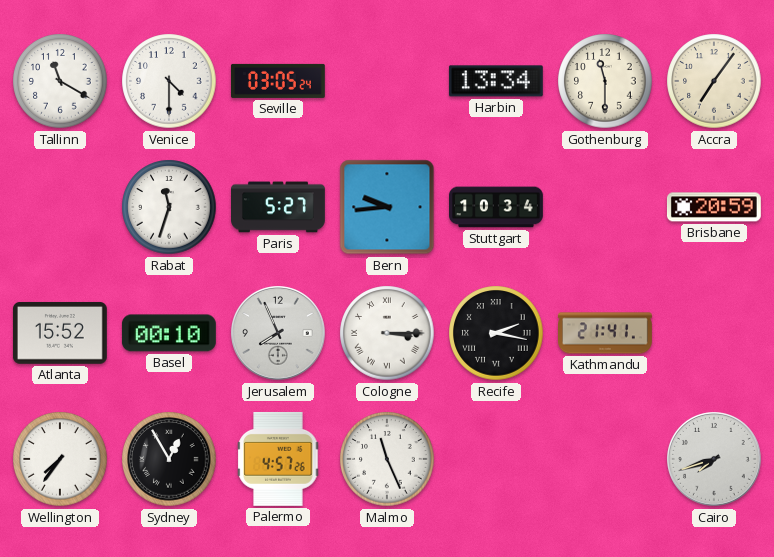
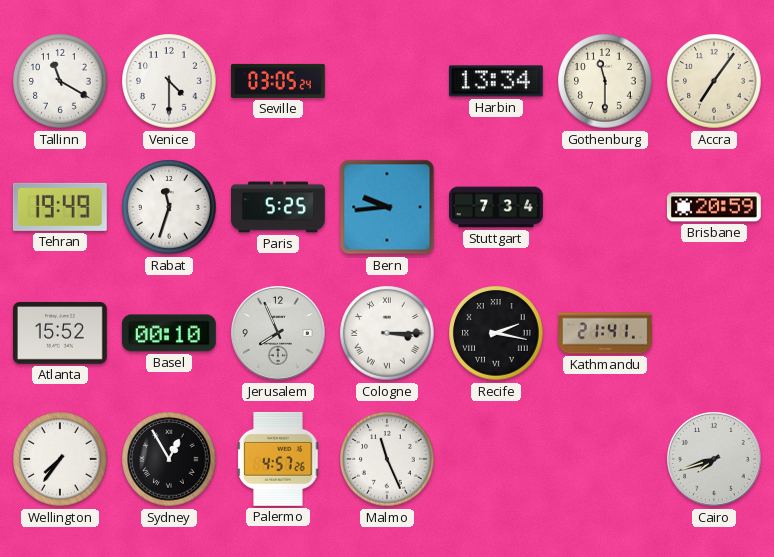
Tehran: none -> 19:49
Paris: 5:27 -> 5:25
Stuttgart: 10:34 -> 7:34
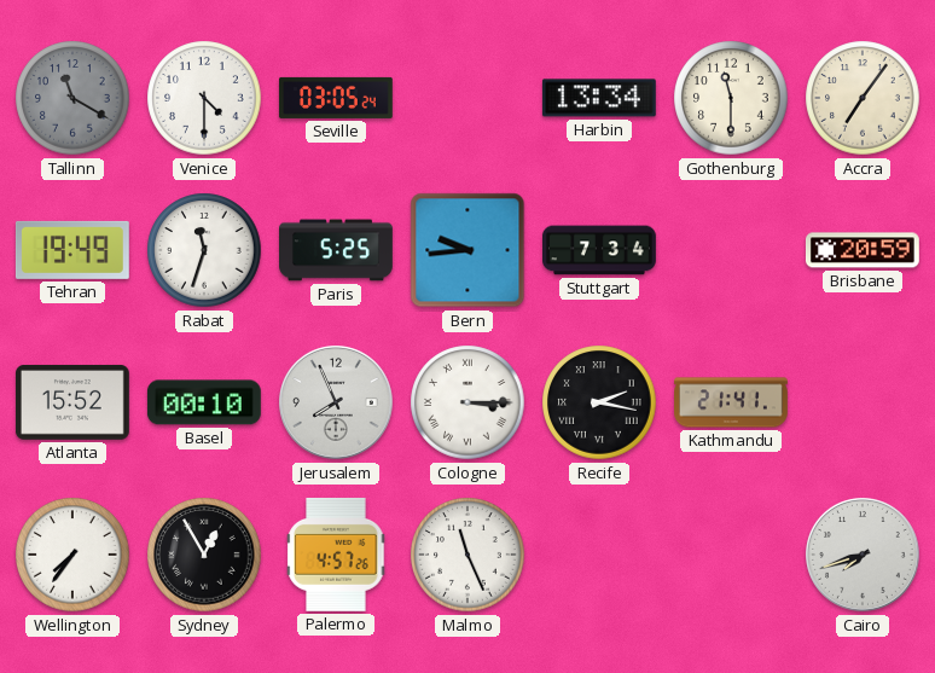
Tallinn dial: white -> grey
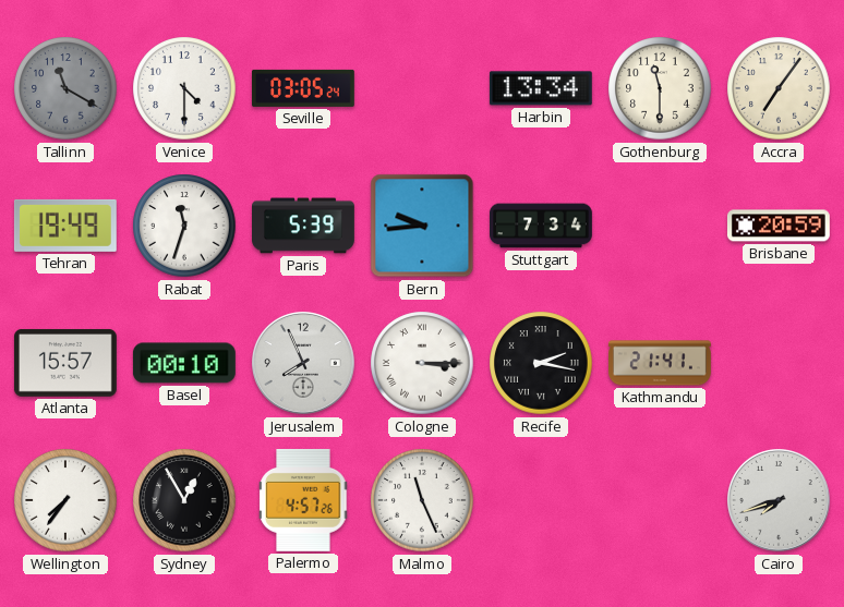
Paris: 5:25 -> 5:39
Atlanta: 15:52 -> 15:57
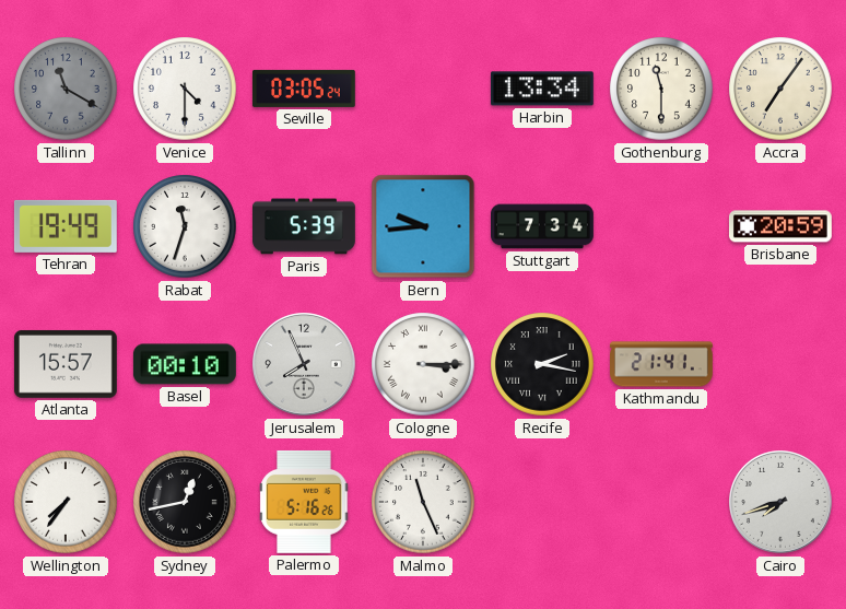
Sydney: 12:55 -> 12:43
Palermo: 4:57 -> 5:16
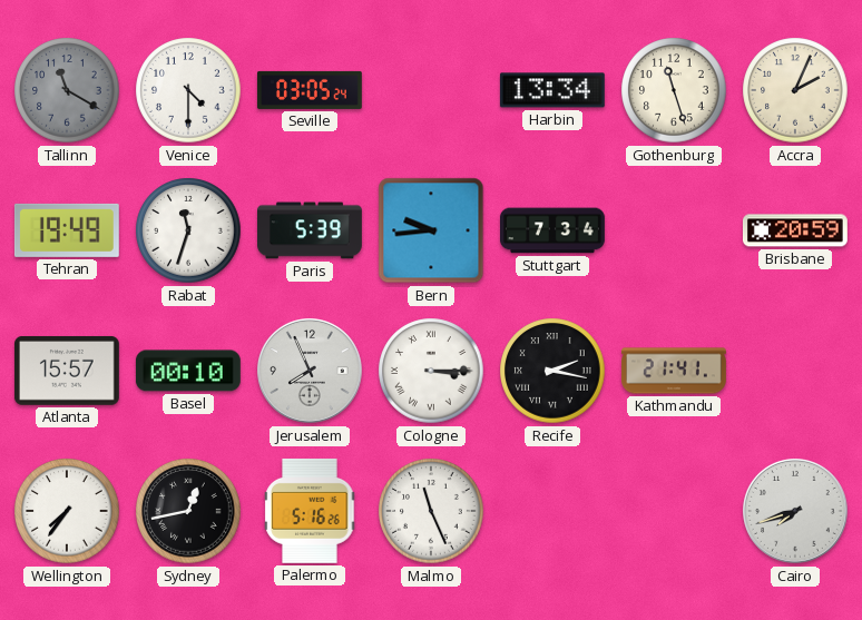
Gothenburg: 11:30 -> 11:27
Accra: 7:06 -> 2:04
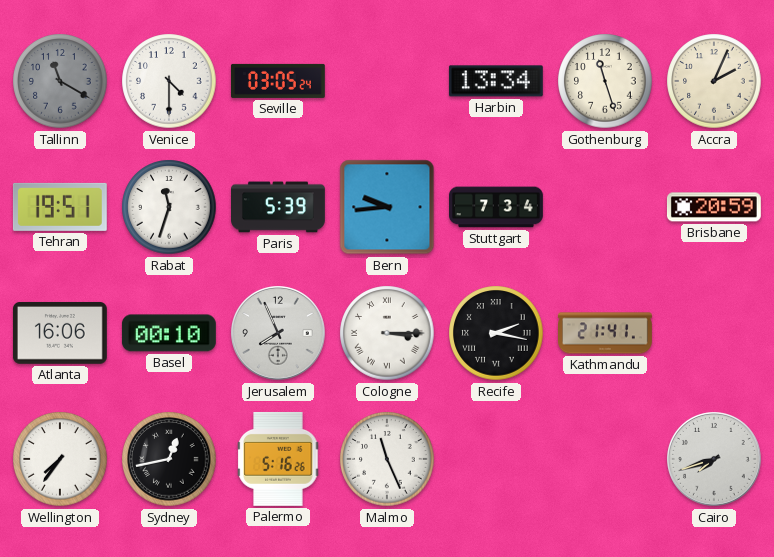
Tehran: 19:49 -> 19:51
Atlanta: 15:57 -> 16:06
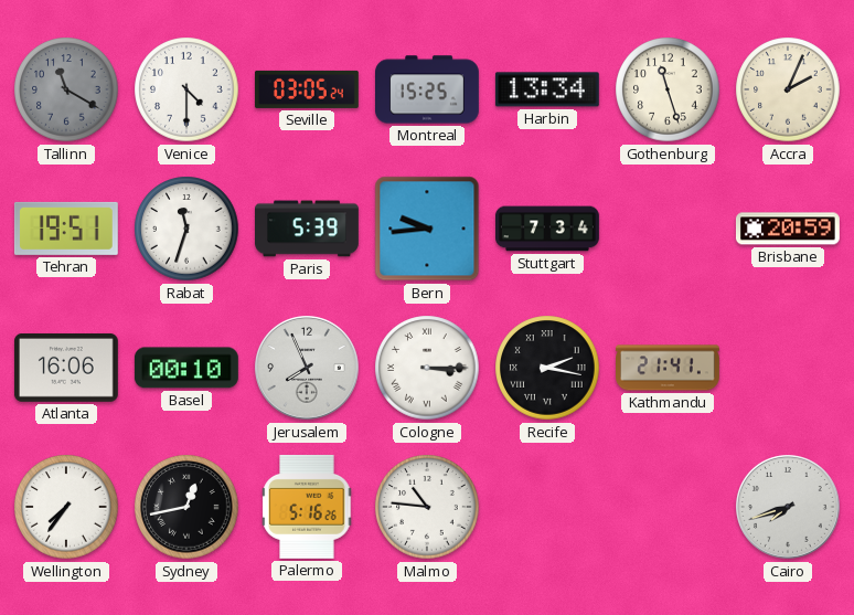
Montreal: none -> 15:25
Malmo: 11:26 -> 10:46
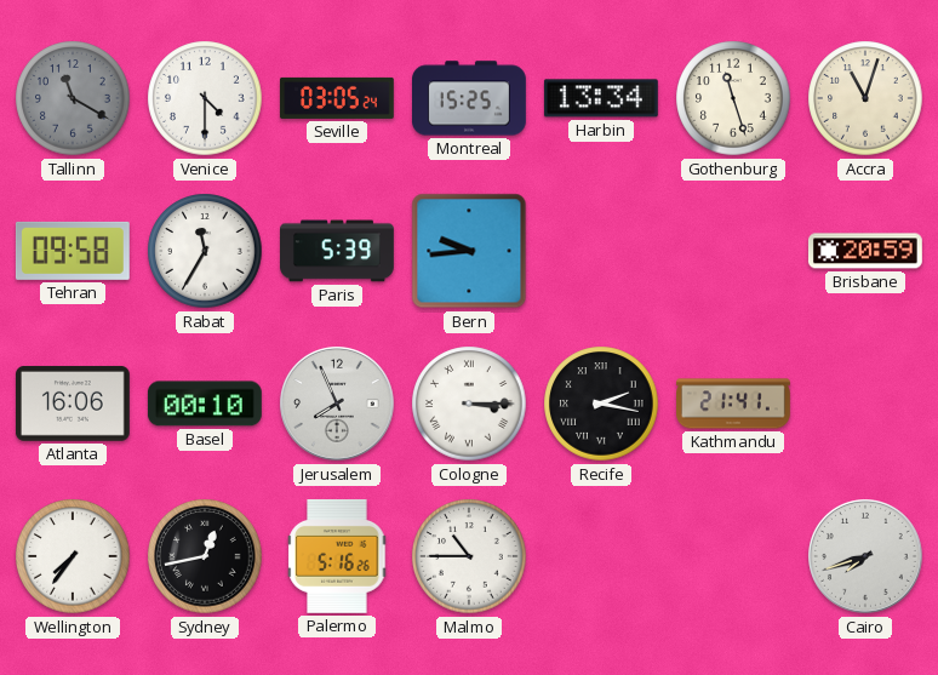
Accra: 2:04 -> 11:03
Tehran: 19:51 -> 09:58
Rabat: 11:33 -> 11:35
Stuttgart: 7:34 -> none
Malmo: 10:46 -> 10:45
